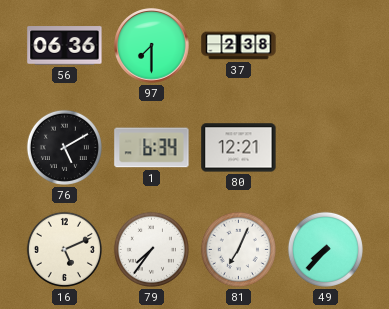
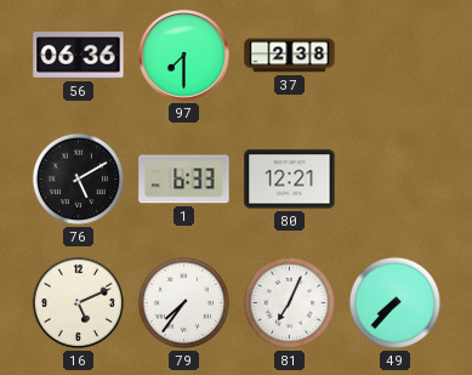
1: 6:34 -> 6:33
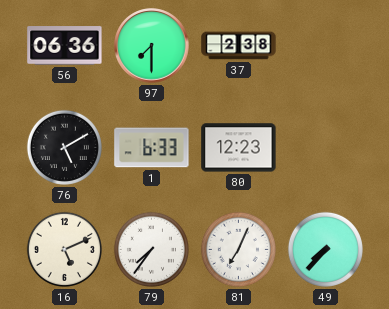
80: 12:21 -> 12:23
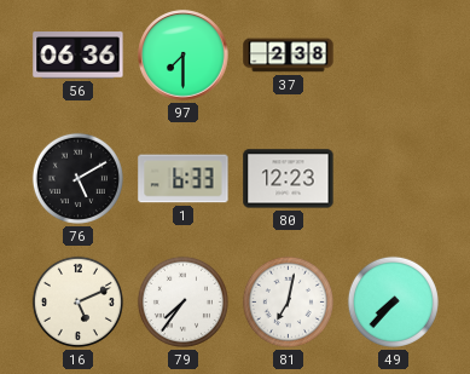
81: 7:04 -> 7:02
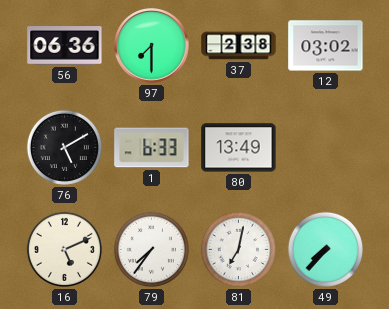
12: none -> 03:02
80: 12:23 -> 13:49
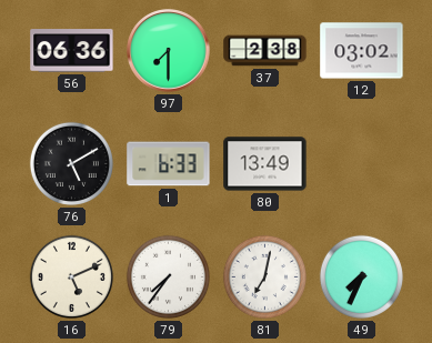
49: 7:37 -> 7:34
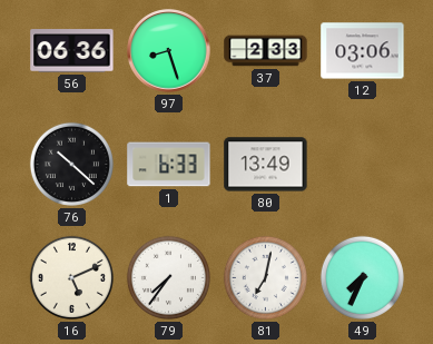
97: 7:30 -> 8:27
37: 2:38 -> 2:33
12: 03:02 -> 03:06
76: 5:10 -> 10:22
